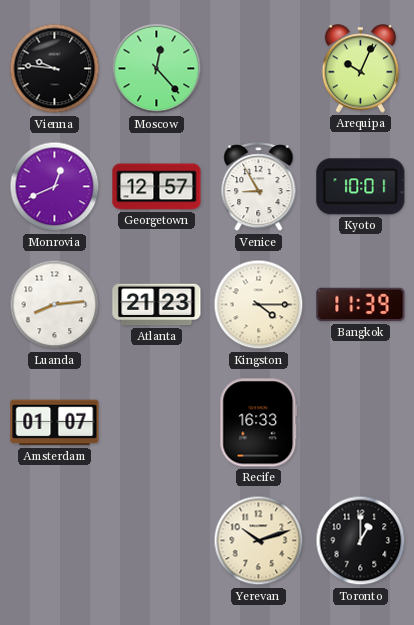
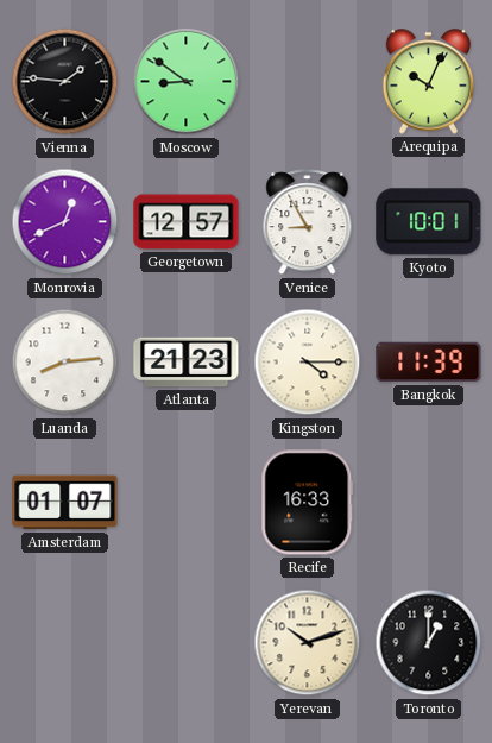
Vienna: 9:46 -> 1:46
Moscow: 12:23 -> 8:51
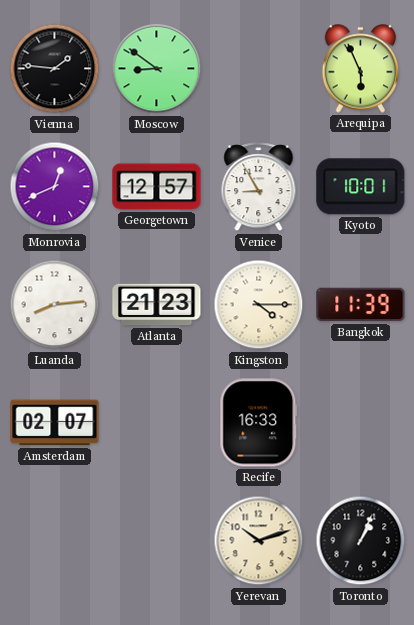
Arequipa: 10:04 -> 5:56
Amsterdam: 01:07 -> 02:07
Toronto: 1:00 -> 1:04
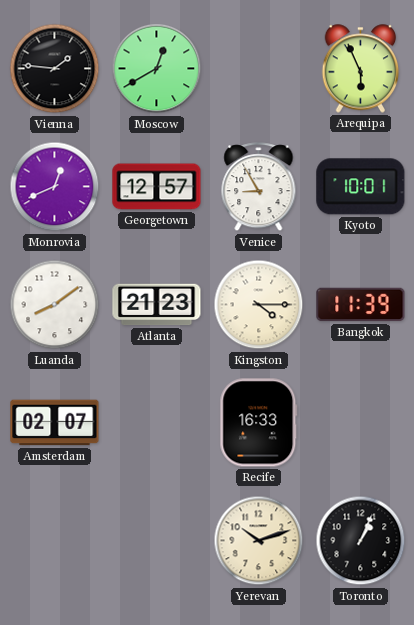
Moscow: 8:51 -> 12:40
Luanda: 8:14 -> 8:09
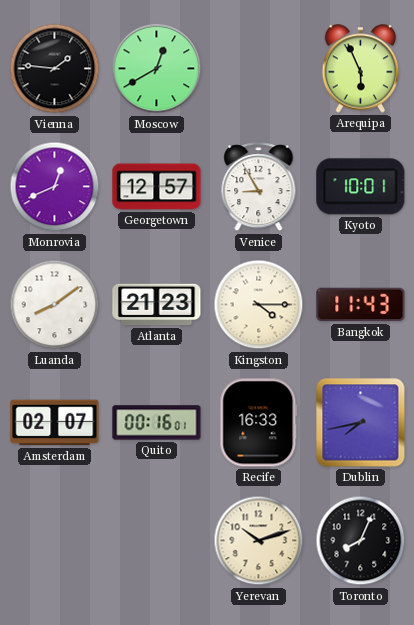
Bangkok: 11:39 -> 11:43
Quito: none -> 00:16
Dublin: none -> 7:43
Toronto: 1:04 -> 8:04
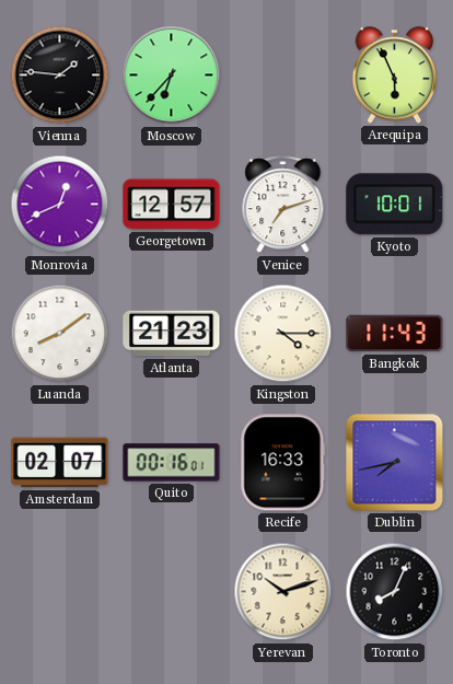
Moscow: 12:40 -> 6:37
Venice: 8:55 -> 7:12
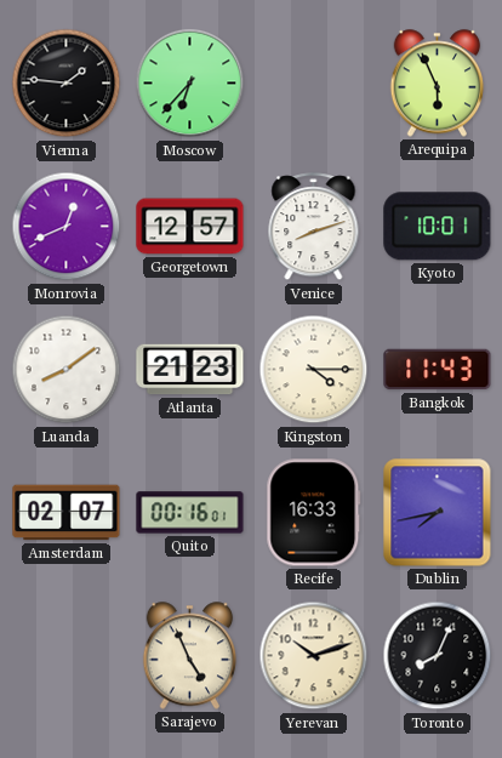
Venice: 7:12 -> 8:12
Sarajevo: none -> 4:56
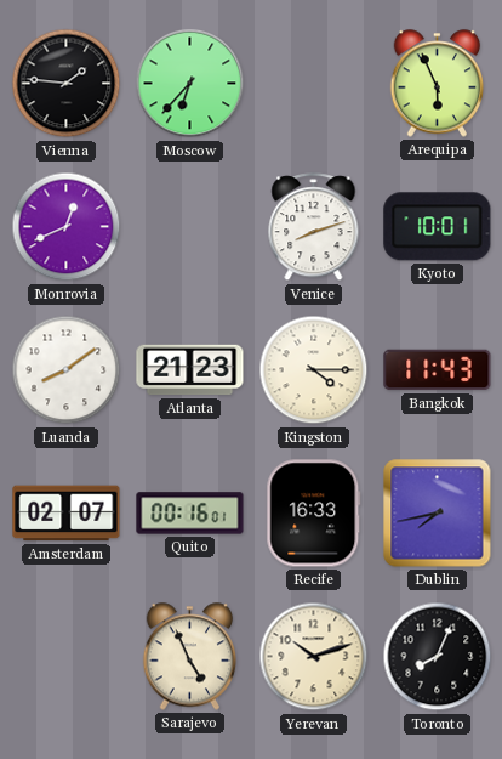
Georgetown: 12:57 -> none
